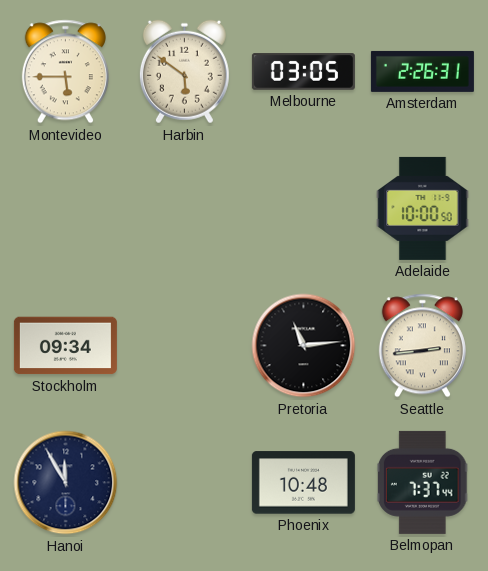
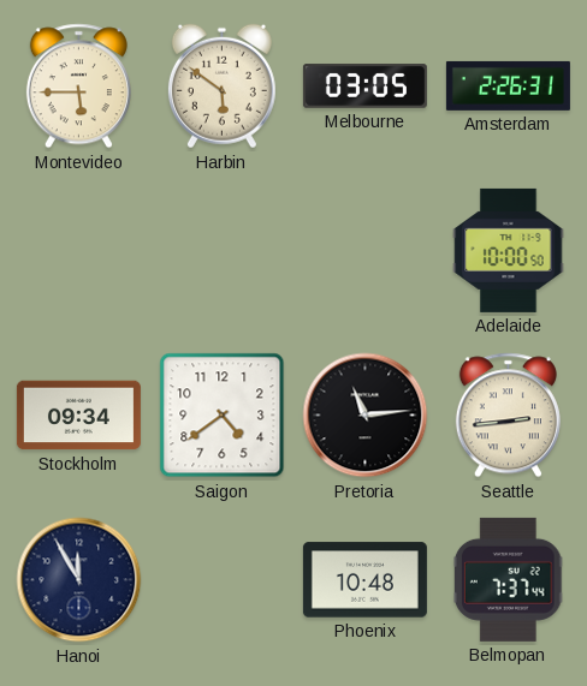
Saigon: none -> 4:39
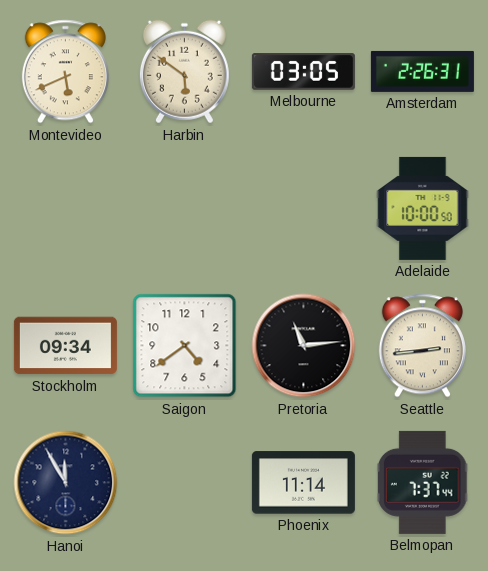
Montevideo: 5:45 -> 5:41
Phoenix: 10:48 -> 11:14
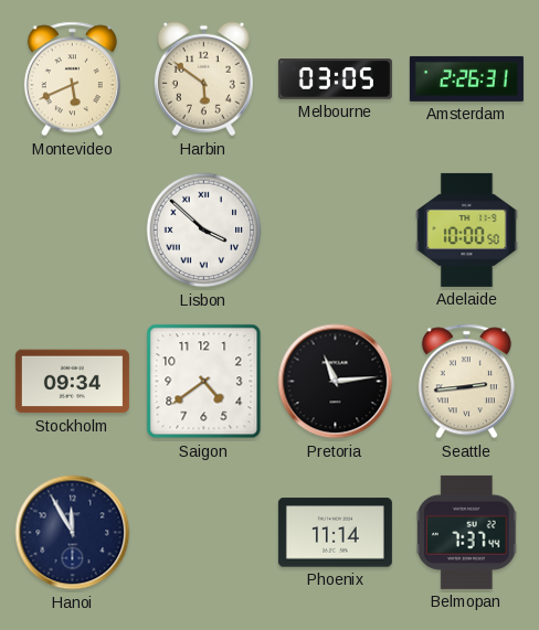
Lisbon: none -> 3:52
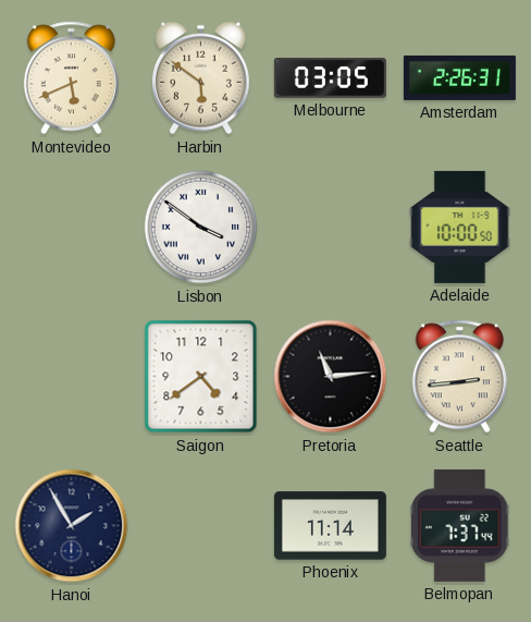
Lisbon: 3:52 -> 3:51
Stockholm: 09:34 -> none
Hanoi: 11:55 -> 1:55
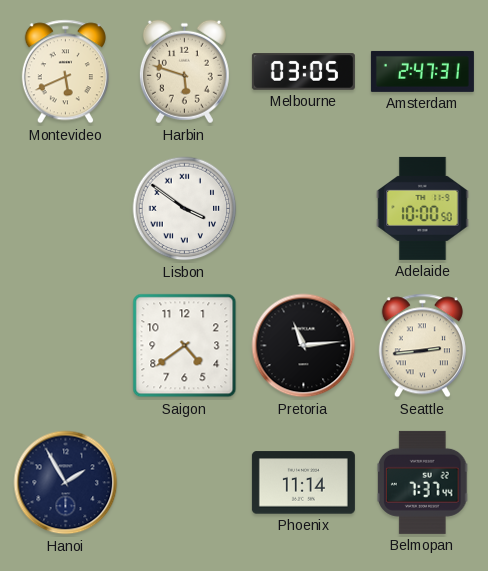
Harbin: 5:51 -> 5:48
Amsterdam: 2:26 -> 2:47
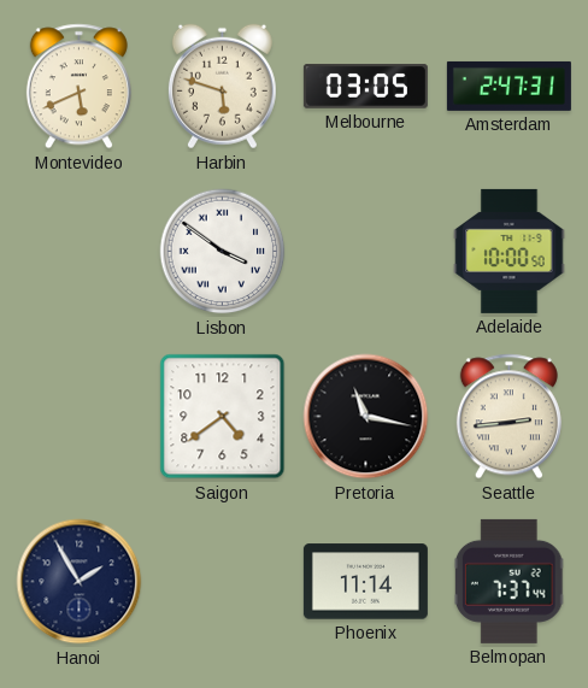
Pretoria: 11:14 -> 11:17
